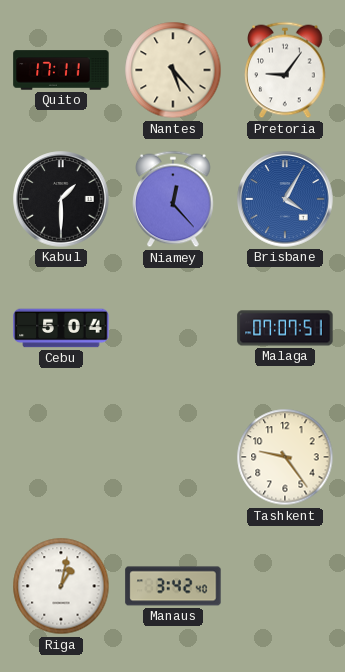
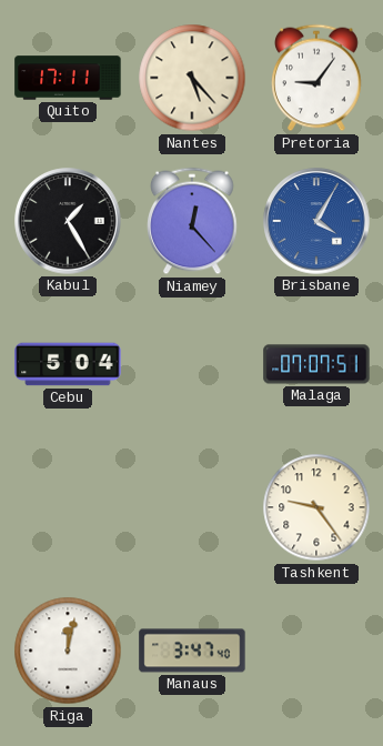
Kabul: 1:30 -> 1:25
Riga: 1:02 -> 12:02
Manaus: 3:42 -> 3:47
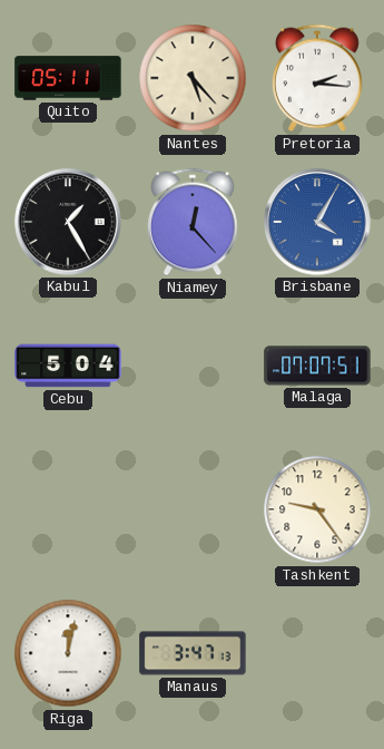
Quito: 17:11 -> 05:11
Pretoria: 9:06 -> 2:16
Manaus: 3:47:40 -> 3:47:13
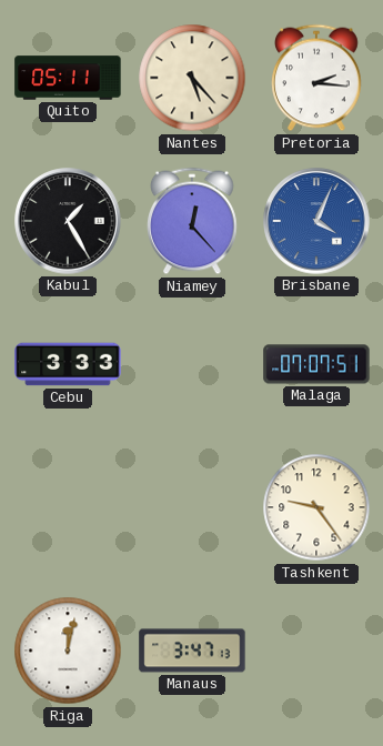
Brisbane: 4:05 -> 4:04
Cebu: 5:04 -> 3:33
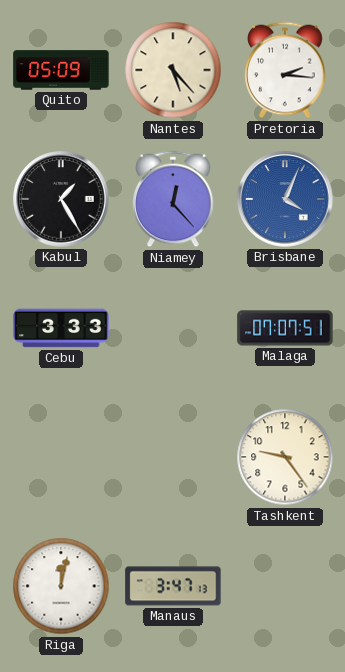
Quito: 05:11 -> 05:09
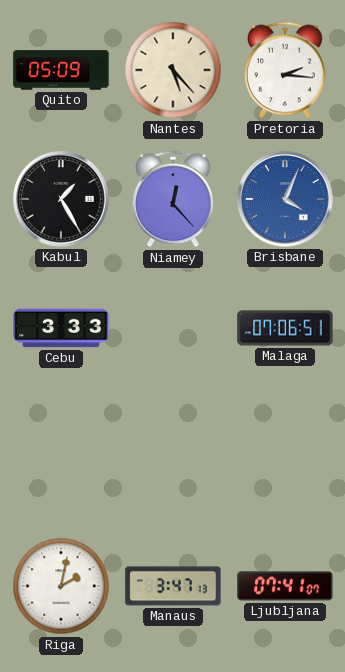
Malaga: 07:07 -> 07:06
Tashkent: 9:24 -> none
Riga: 12:02 -> 2:02
Ljubljana: none -> 07:41
